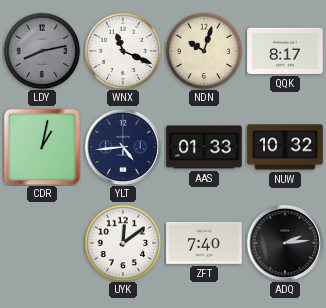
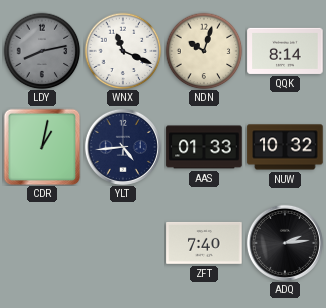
QQK: 8:17 -> 8:14
UYK: 12:09 -> none
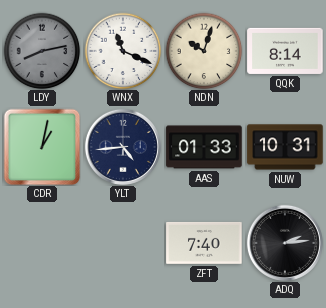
NUW: 10:32 -> 10:31
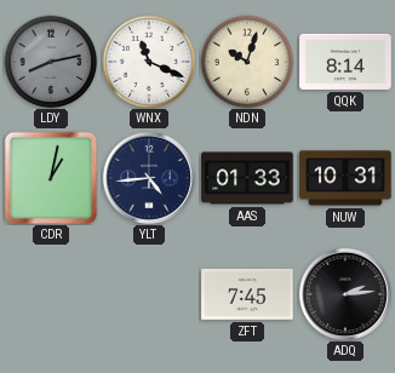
ZFT: 7:40 -> 7:45
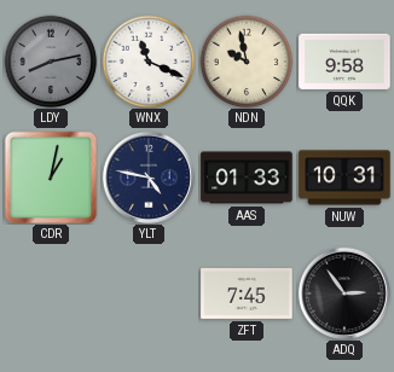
NDN: 10:03 -> 9:58
QQK: 8:14 -> 9:58
YLT: 4:44 -> 4:47
ADQ: 2:14 -> 2:54
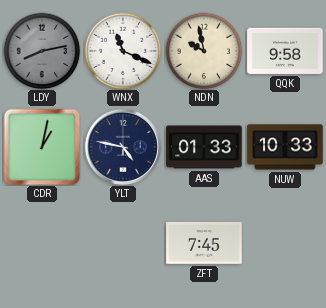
NUW: 10:31 -> 10:33
ADQ: 2:54 -> none
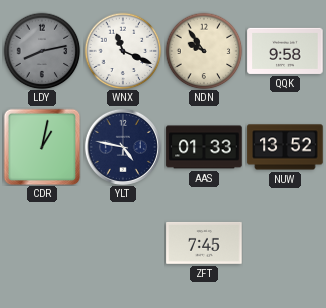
NDN: 9:58 -> 9:54
NUW: 10:33 -> 13:52
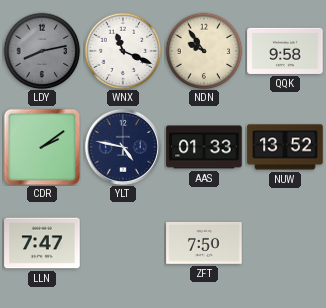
CDR: 1:02 -> 2:09
LLN: none -> 7:47
ZFT: 7:45 -> 7:50
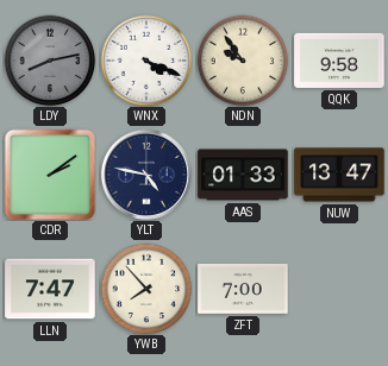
WNX: 11:19 -> 4:19
NUW: 13:52 -> 13:47
YWB: none -> 7:53
ZFT: 7:50 -> 7:00
